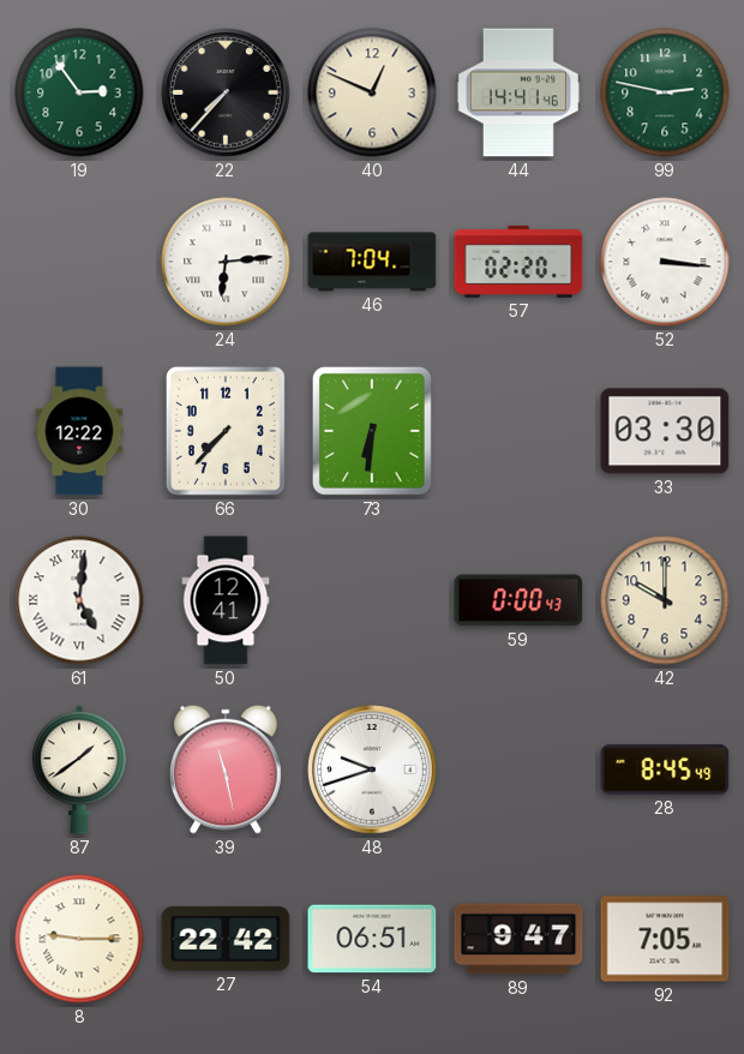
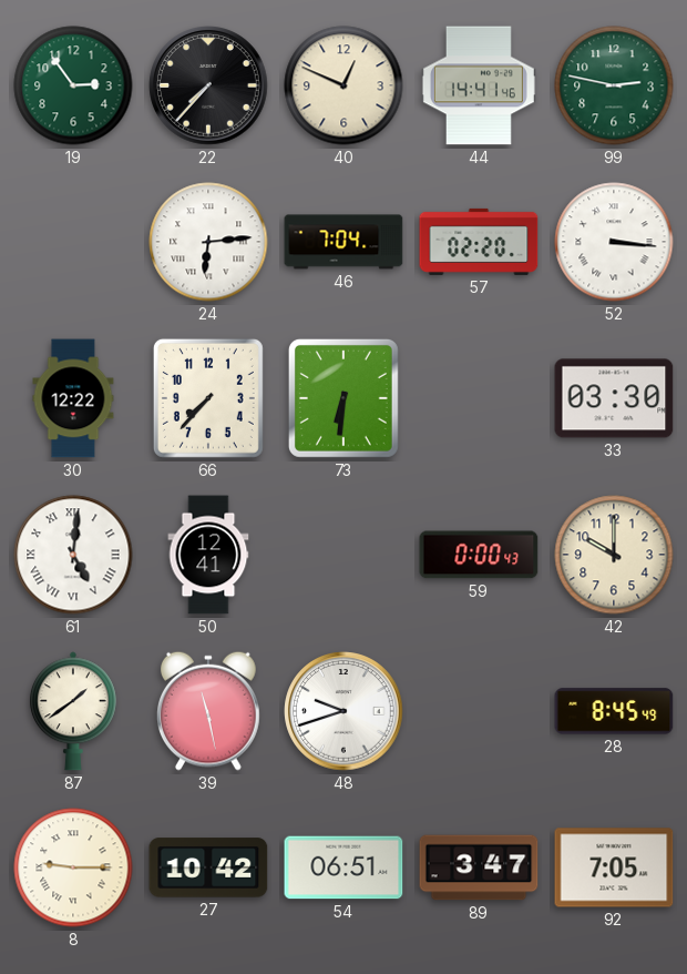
27: 22:42 -> 10:42
89: 9:47 -> 3:47
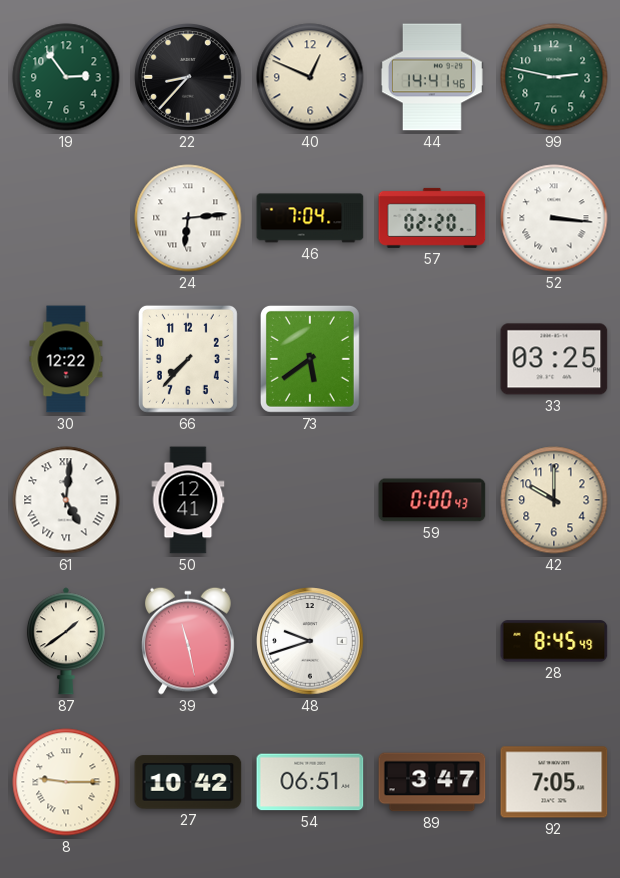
22: 7:37 -> 8:37
73: 6:31 -> 5:39
33: 03:30 -> 03:25
